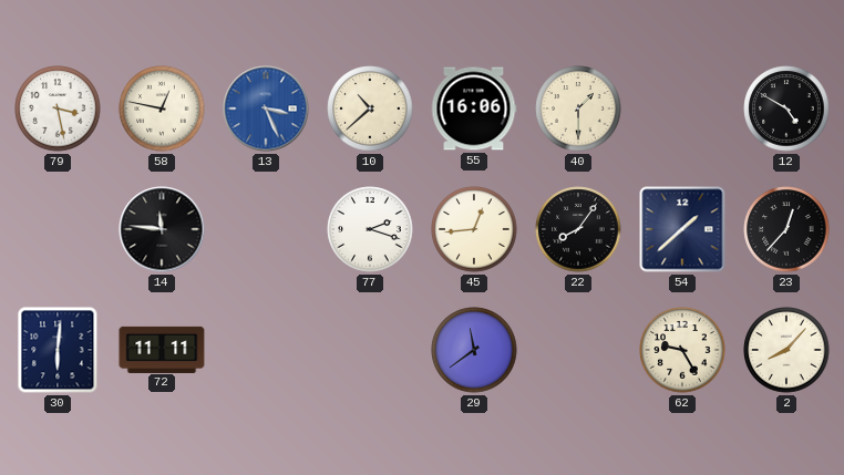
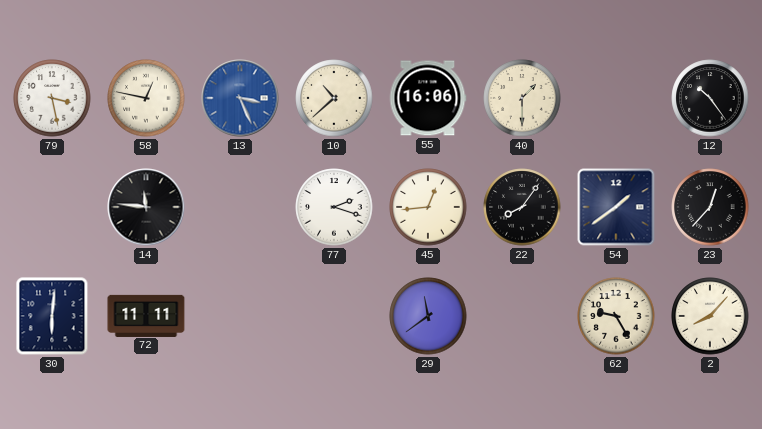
12: 4:50 -> 10:24
54: 1:38 -> 1:39
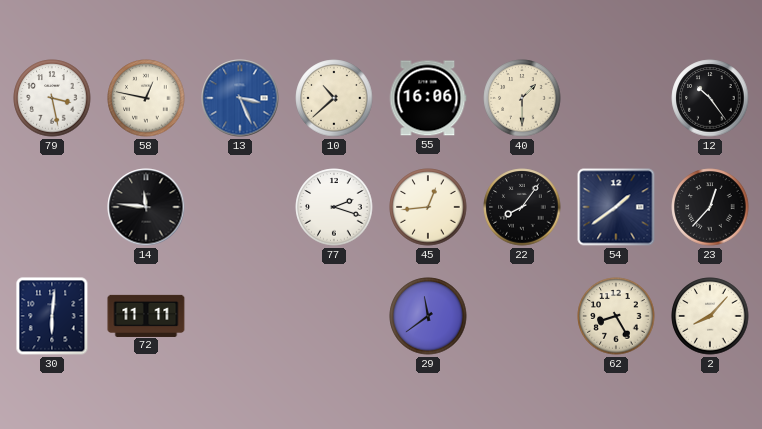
62: 9:25 -> 8:25
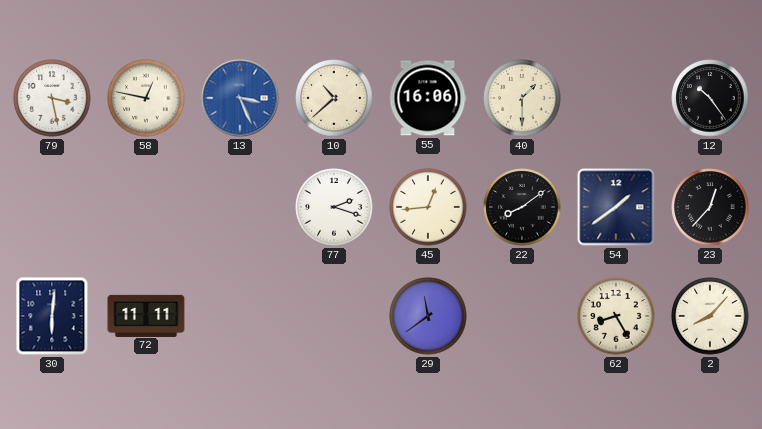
14: 11:46 -> none
22: 8:06 -> 8:09
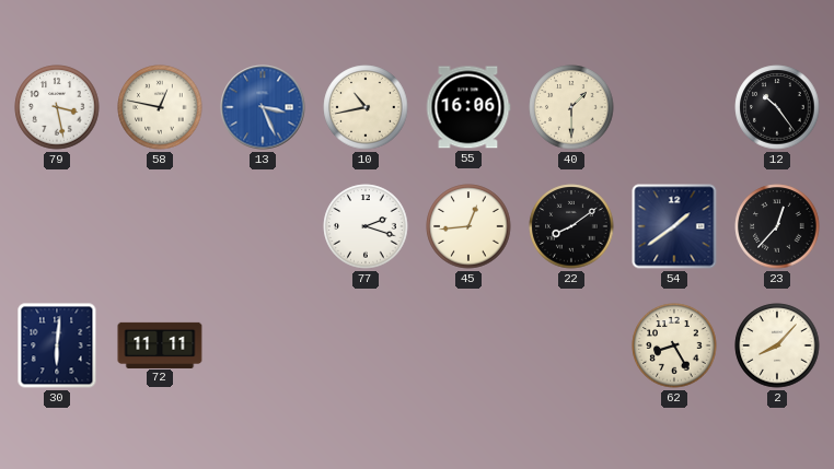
10: 10:38 -> 10:43
29: 11:39 -> none
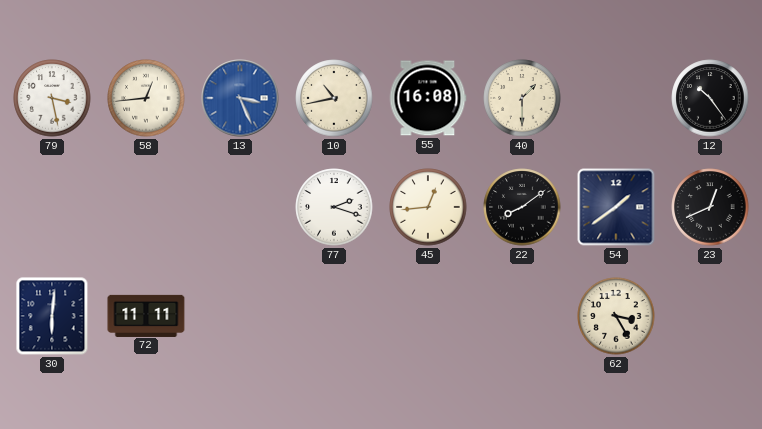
58: 12:47 -> 12:44
55: 16:06 -> 16:08
23: 12:37 -> 12:41
62: 8:25 -> 3:25
2: 8:07 -> none
